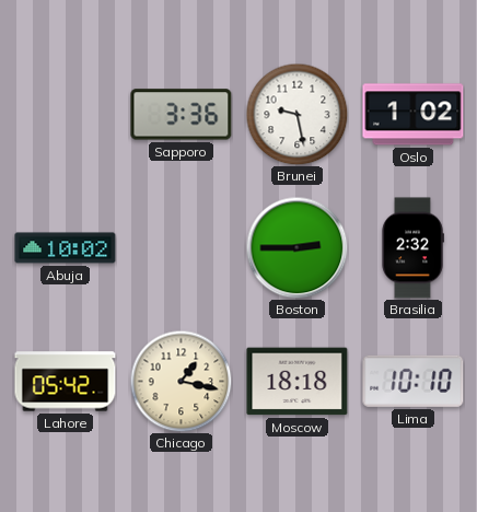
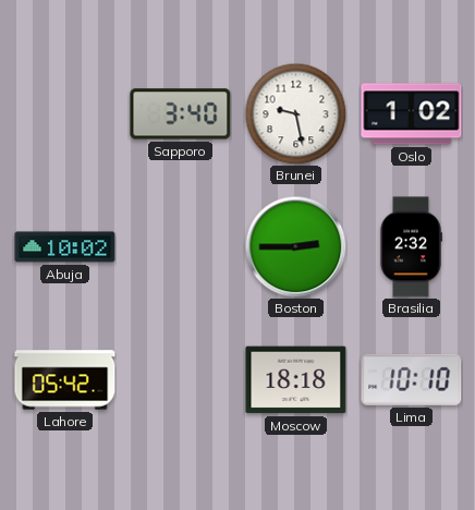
Sapporo: 3:36 -> 3:40
Chicago: 1:17 -> none
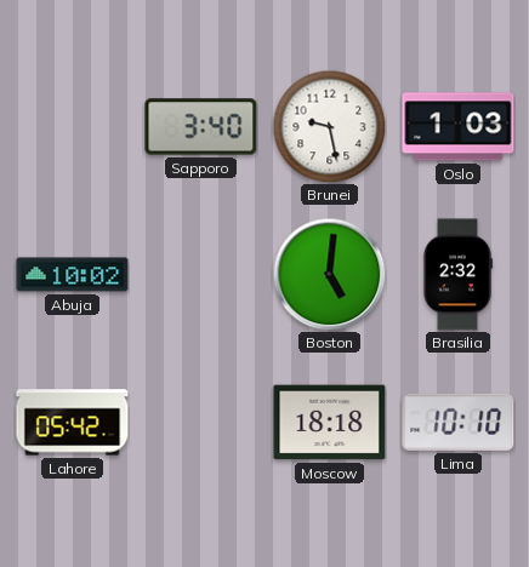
Oslo: 1:02 -> 1:03
Boston: 2:45 -> 5:01
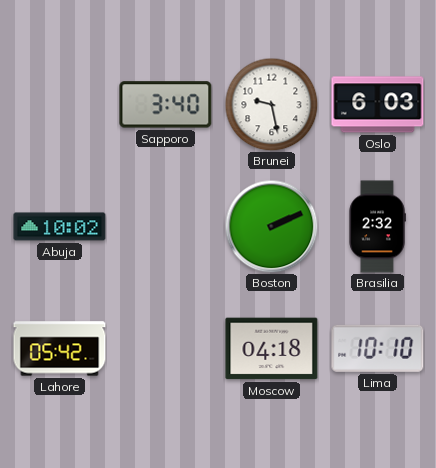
Oslo: 1:03 -> 6:03
Boston: 5:01 -> 2:11
Moscow: 18:18 -> 04:18
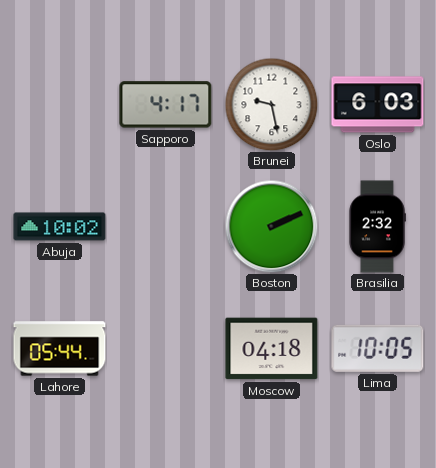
Sapporo: 3:40 -> 4:17
Lahore: 05:42 -> 05:44
Lima: 10:10 -> 10:05
